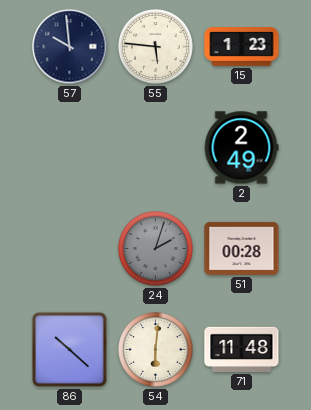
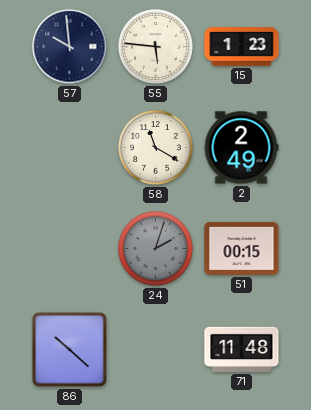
58: none -> 11:20
51: 00:28 -> 00:15
54: 6:01 -> none
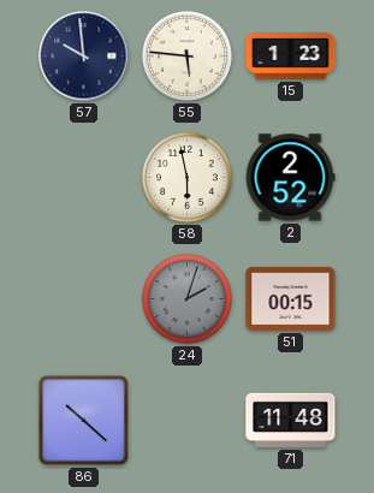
58: 11:20 -> 5:58
2: 2:49 -> 2:52
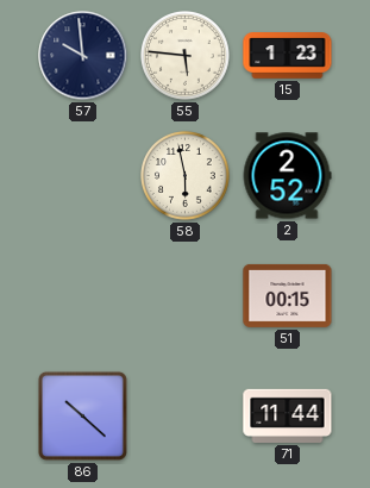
24: 2:03 -> none
71: 11:48 -> 11:44
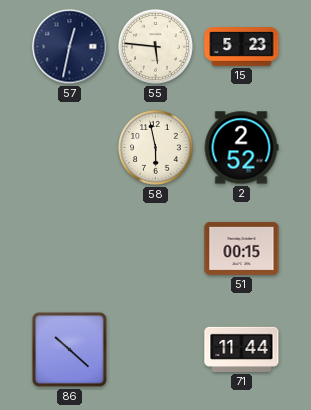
57: 9:59 -> 12:32
15: 1:23 -> 5:23
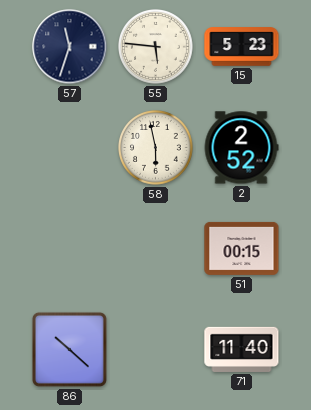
57: 12:32 -> 11:33
71: 11:44 -> 11:40
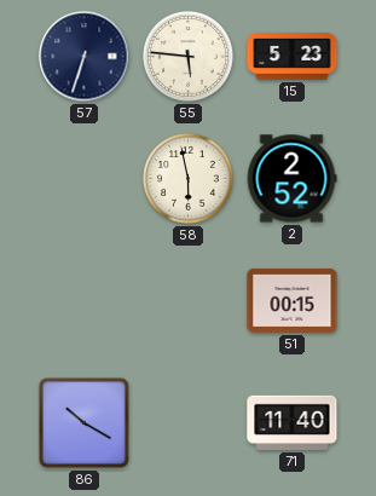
57: 11:33 -> 6:33
86: 10:22 -> 10:20
